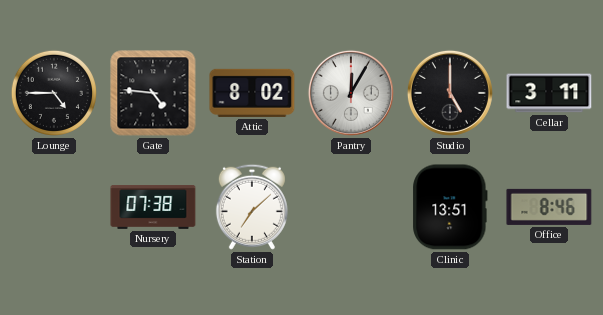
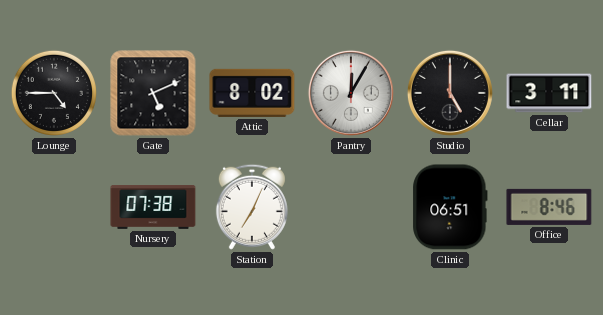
Gate: 4:46 -> 5:11
Station: 7:08 -> 7:04
Clinic: 13:51 -> 06:51
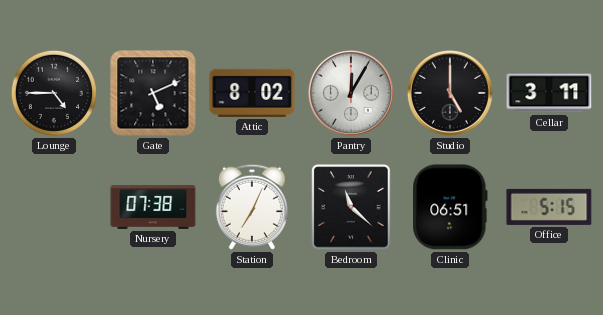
Bedroom: none -> 11:22
Office: 8:46 -> 5:15
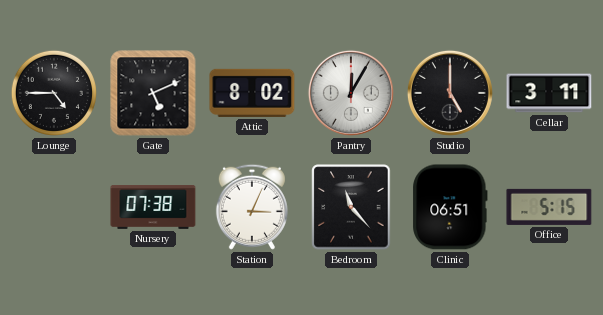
Station: 7:04 -> 3:04
Bedroom: 11:22 -> 11:23
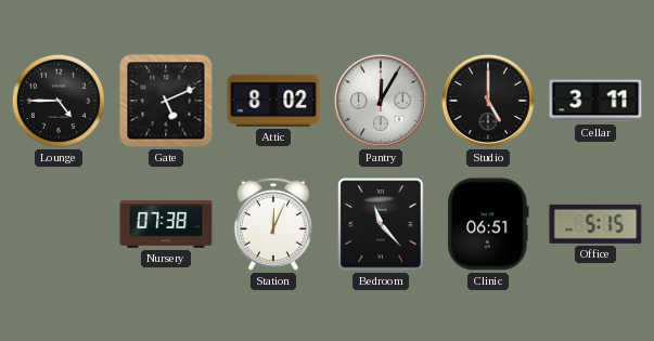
Station: 3:04 -> 12:04
